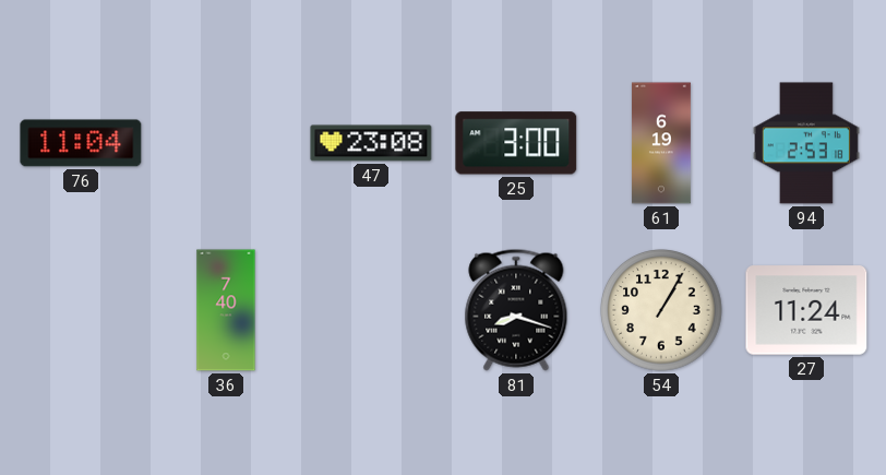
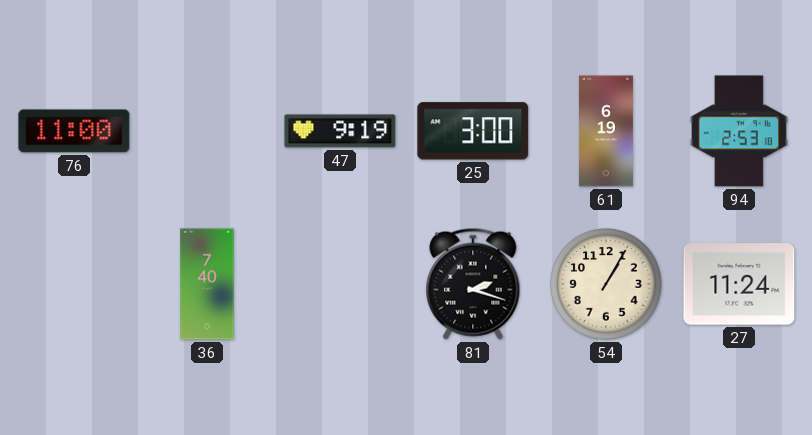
76: 11:04 -> 11:00
47: 23:08 -> 9:19
81: 8:18 -> 2:18
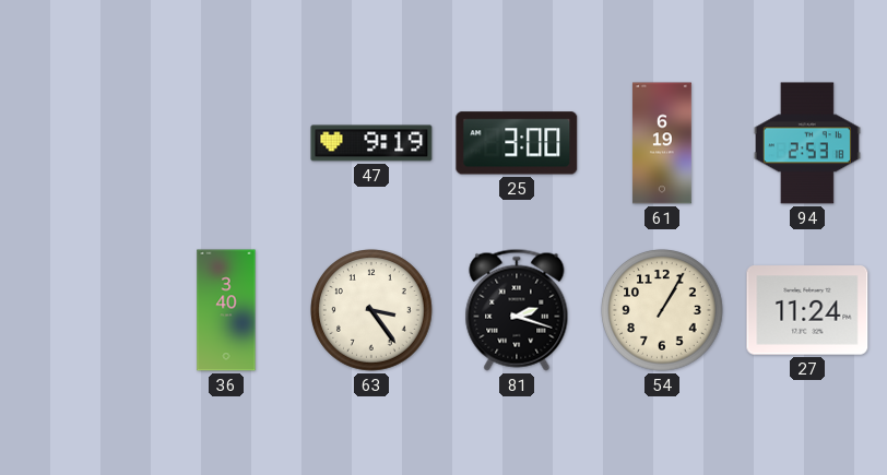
76: 11:00 -> none
36: 7:40 -> 3:40
63: none -> 3:24
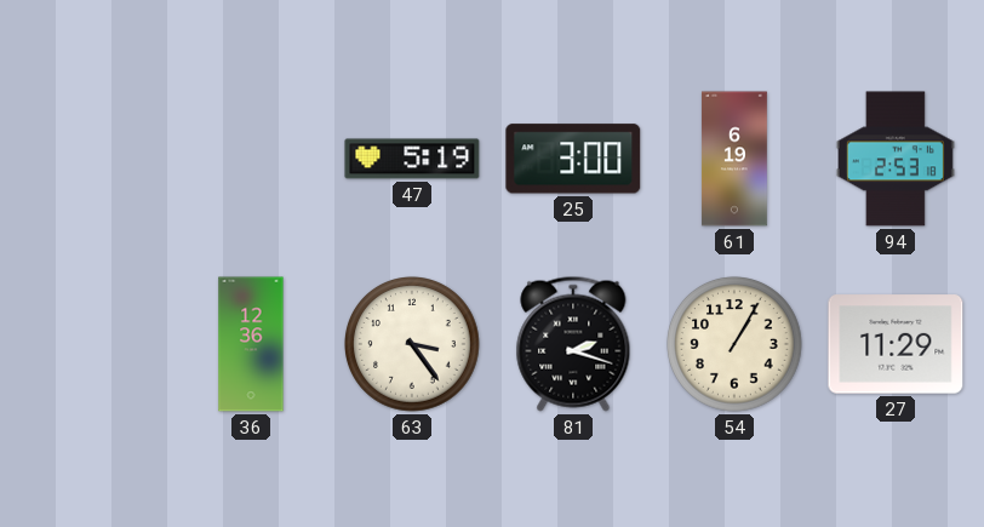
47: 9:19 -> 5:19
36: 3:40 -> 12:36
27: 11:24 -> 11:29
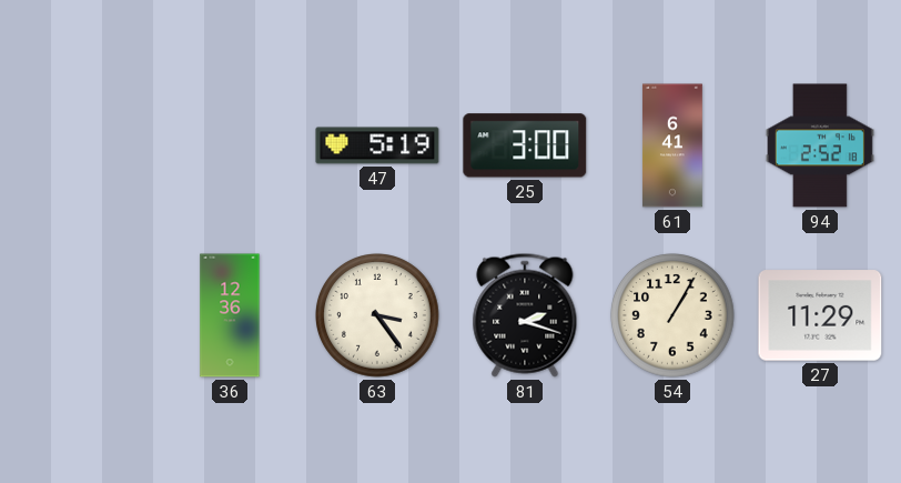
61: 6:19 -> 6:41
94: 2:53 -> 2:52
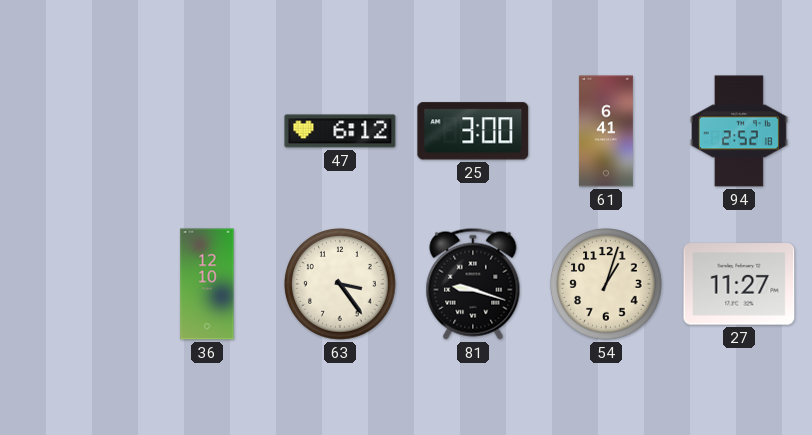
47: 5:19 -> 6:12
36: 12:36 -> 12:10
81: 2:18 -> 9:18
54: 1:05 -> 1:03
27: 11:29 -> 11:27
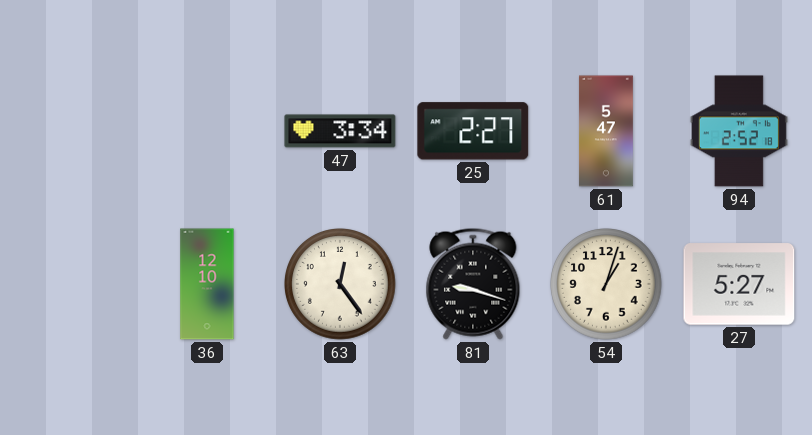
47: 6:12 -> 3:34
25: 3:00 -> 2:27
61: 6:41 -> 5:47
63: 3:24 -> 12:24
27: 11:27 -> 5:27
